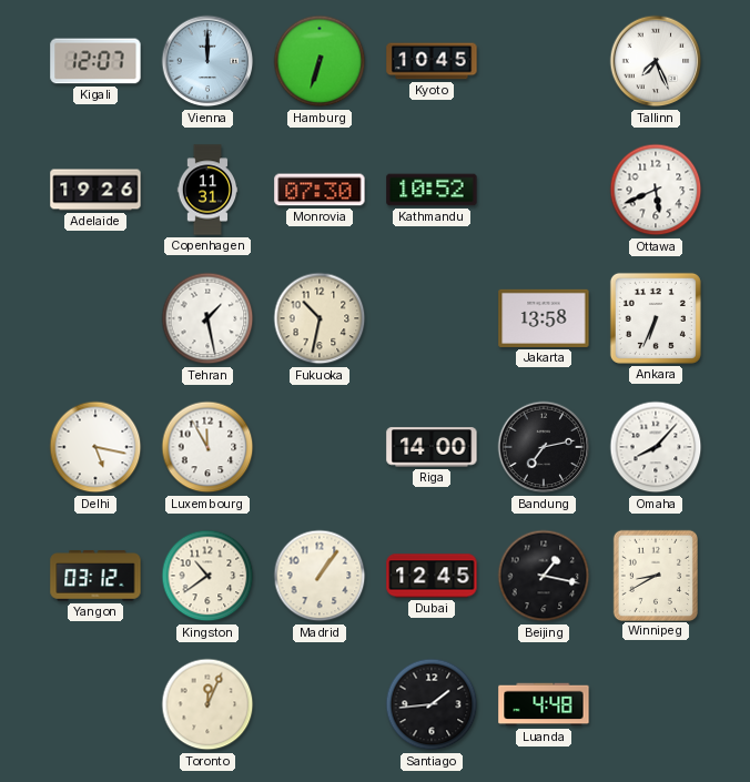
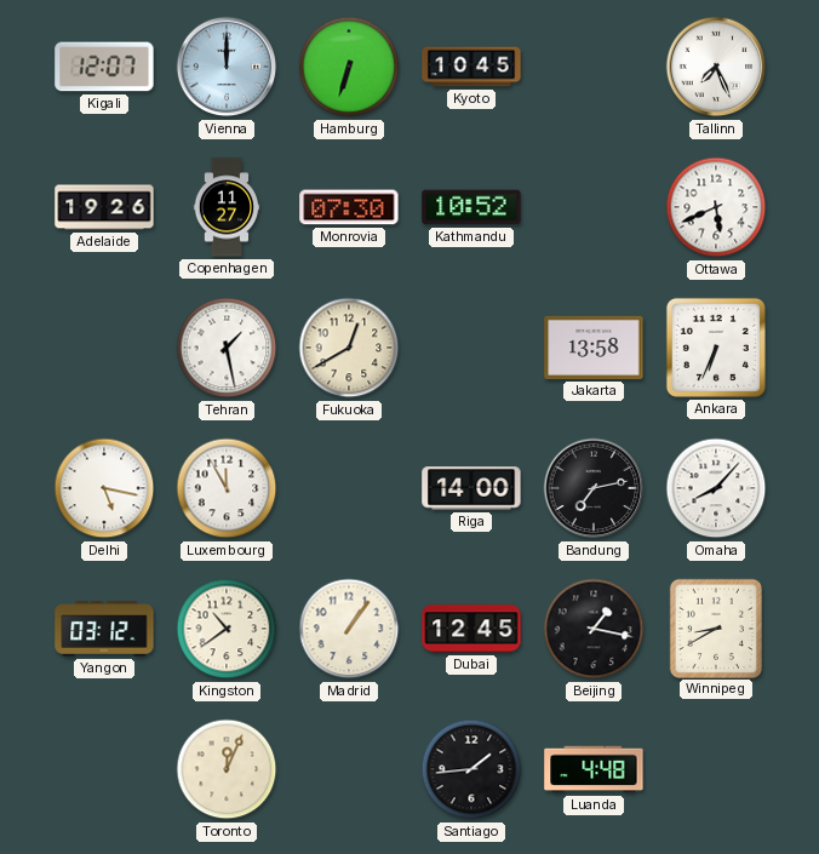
Copenhagen: 11:31 -> 11:27
Fukuoka: 10:32 -> 12:40
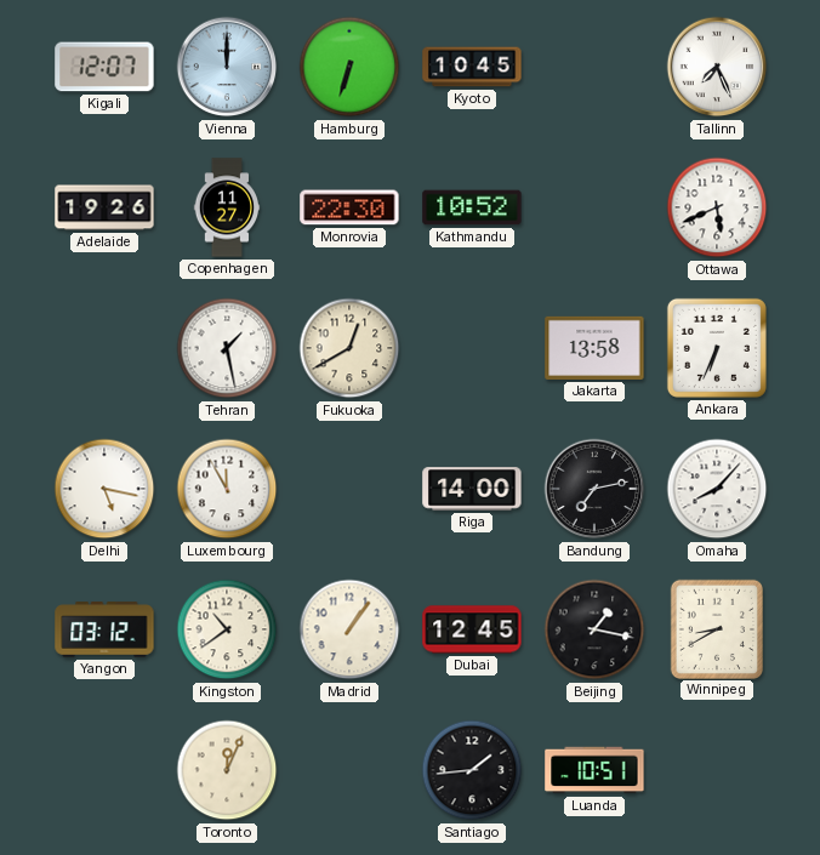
Monrovia: 07:30 -> 22:30
Luanda: 4:48 -> 10:51
